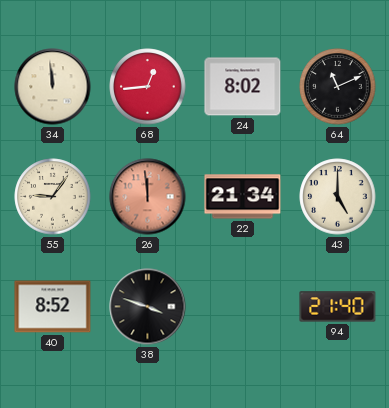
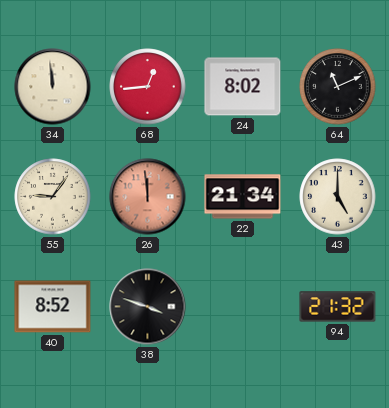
94: 21:40 -> 21:32
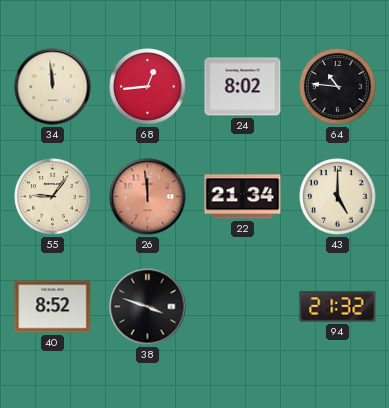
64: 11:11 -> 10:46
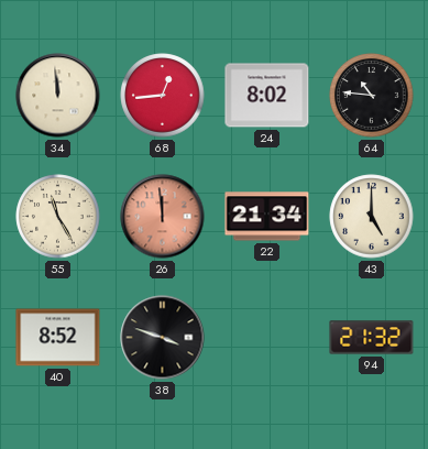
55: 9:06 -> 11:25
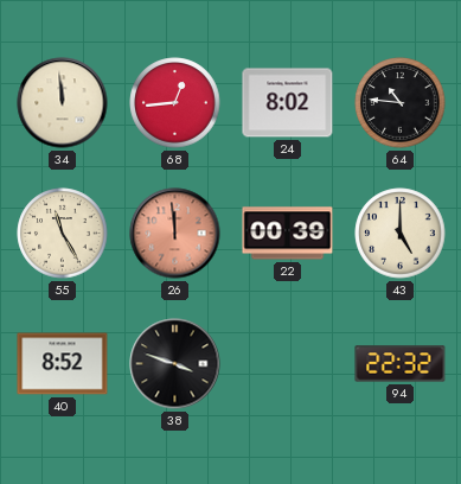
22: 21:34 -> 00:39
94: 21:32 -> 22:32
